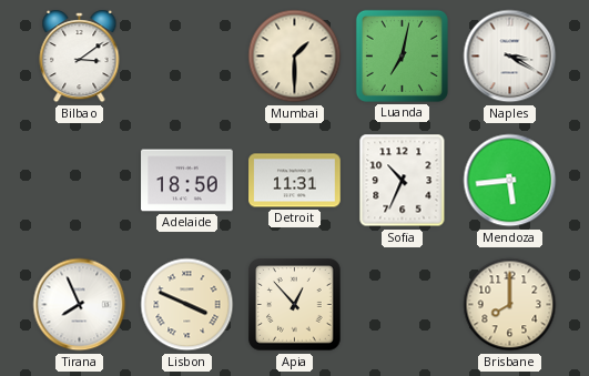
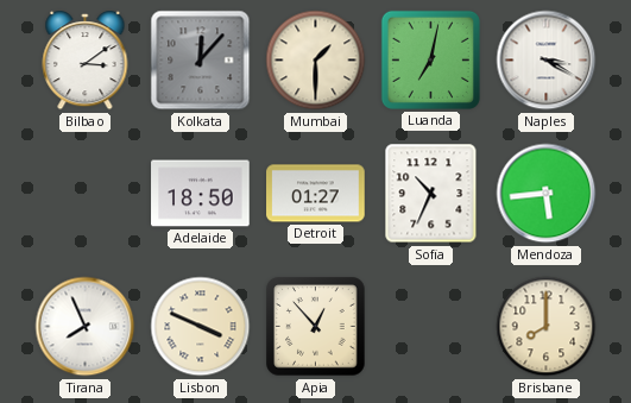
Kolkata: none -> 12:07
Detroit: 11:31 -> 01:27
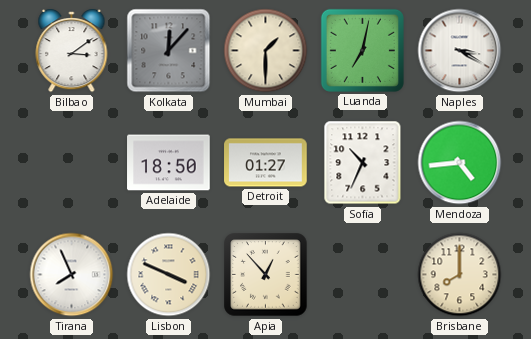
Mendoza: 5:44 -> 4:44
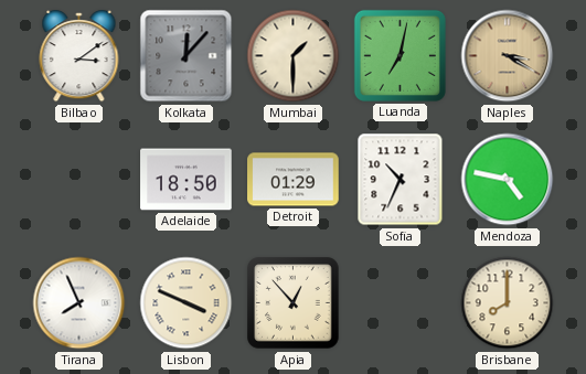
Naples dial: white -> champagne
Detroit: 01:27 -> 01:29
Mendoza: 4:44 -> 4:47
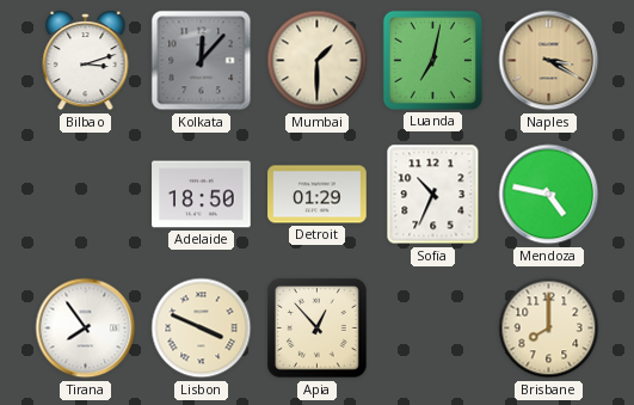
Bilbao: 3:09 -> 3:12
Tirana: 7:56 -> 7:54
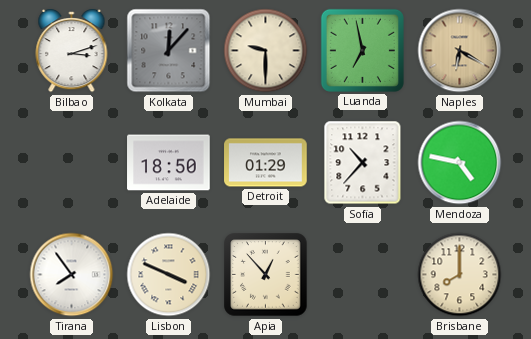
Mumbai: 1:30 -> 9:30
Luanda: 7:02 -> 6:58
Naples: 3:20 -> 6:20
Sofia: 10:34 -> 10:37
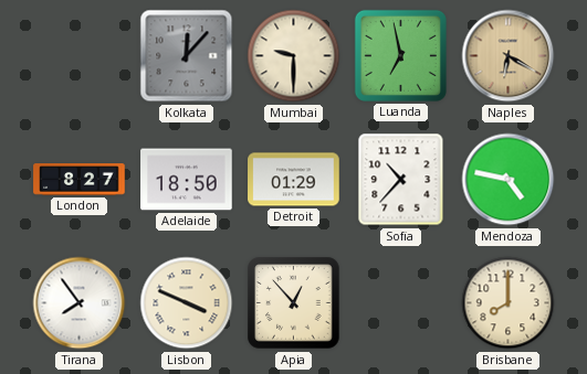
Bilbao: 3:12 -> none
London: none -> 8:27
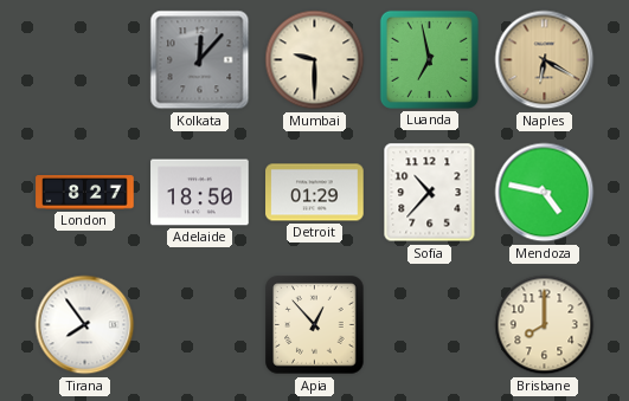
Lisbon: 3:49 -> none
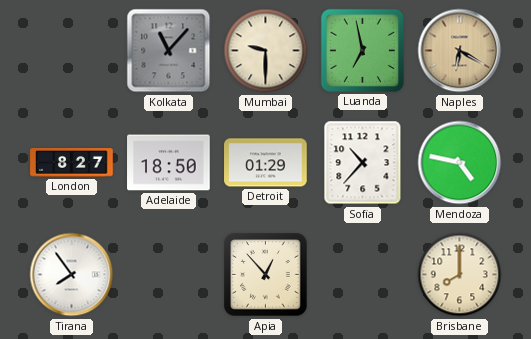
Kolkata: 12:07 -> 11:07
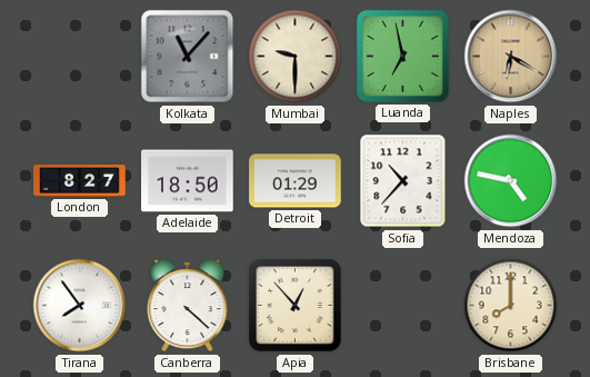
Canberra: none -> 4:22
